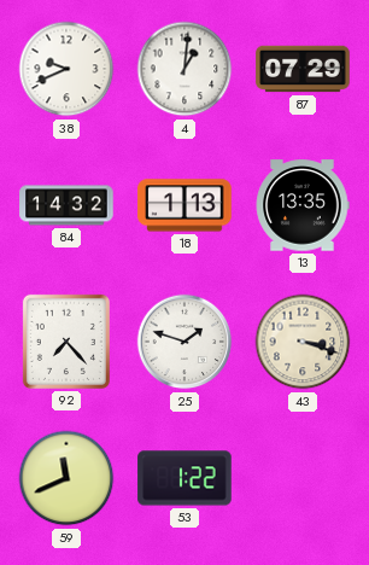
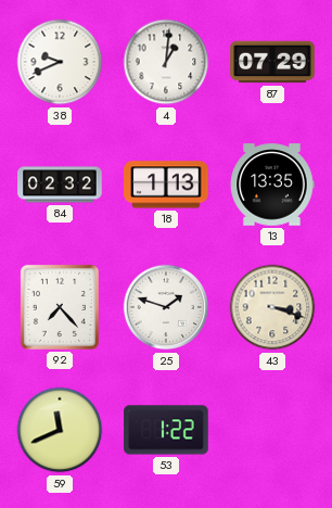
84: 14:32 -> 02:32
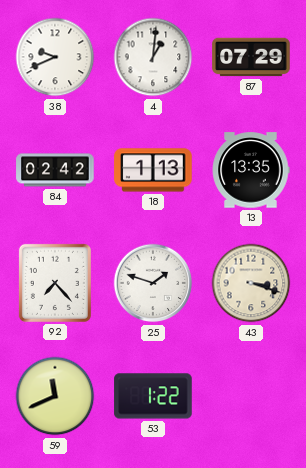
84: 02:32 -> 02:42
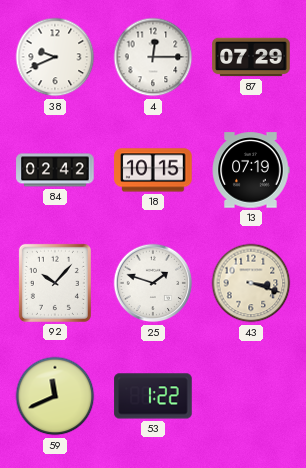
4: 1:01 -> 12:15
18: 1:13 -> 10:15
13: 13:35 -> 07:19
92: 7:23 -> 10:07
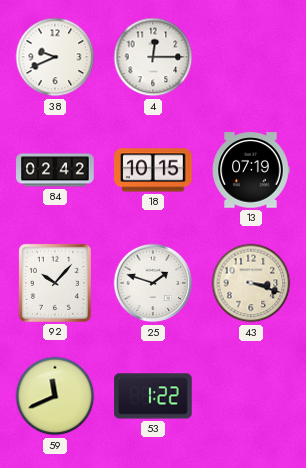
87: 07:29 -> none
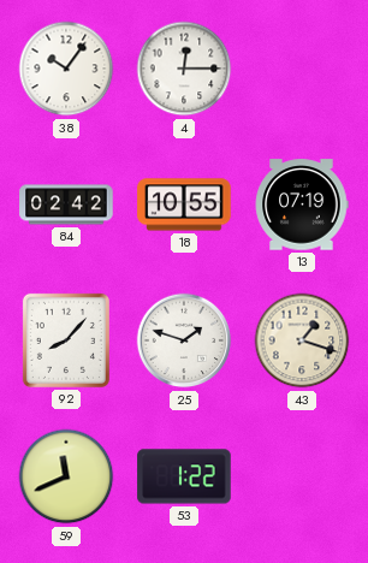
38: 9:41 -> 10:06
18: 10:15 -> 10:55
92: 10:07 -> 8:07
43: 3:18 -> 1:18
